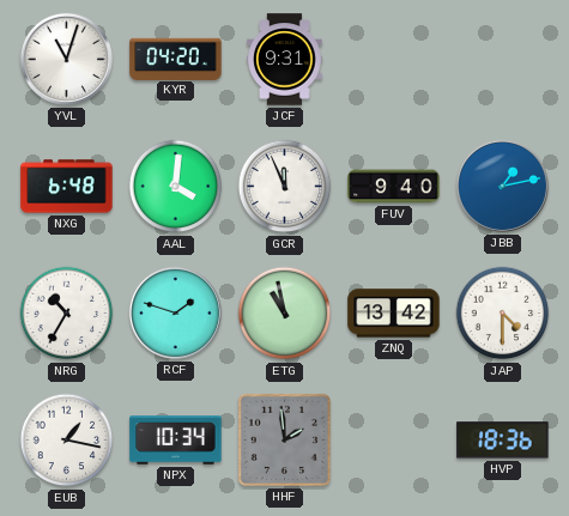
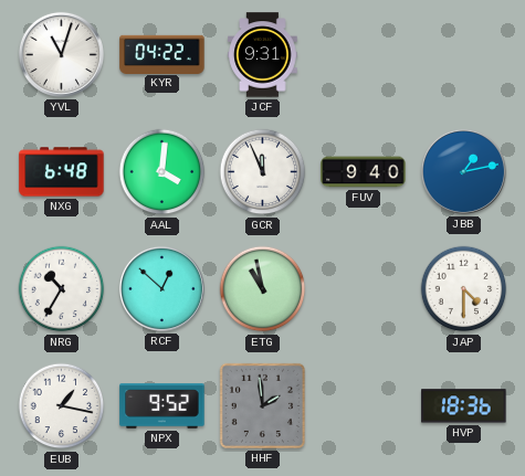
KYR: 04:20 -> 04:22
RCF: 1:48 -> 12:52
ZNQ: 13:42 -> none
NPX: 10:34 -> 9:52
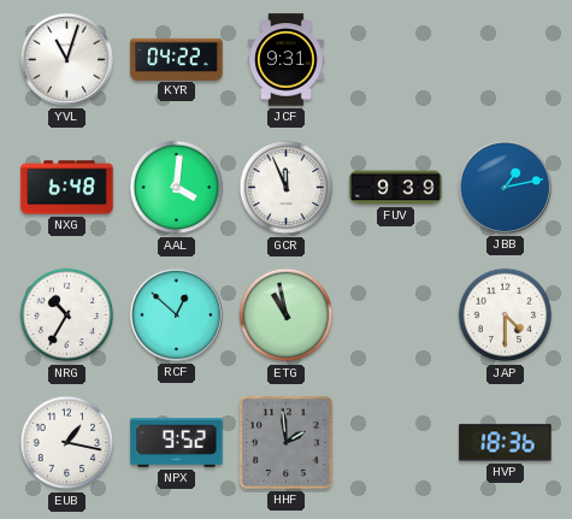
FUV: 9:40 -> 9:39
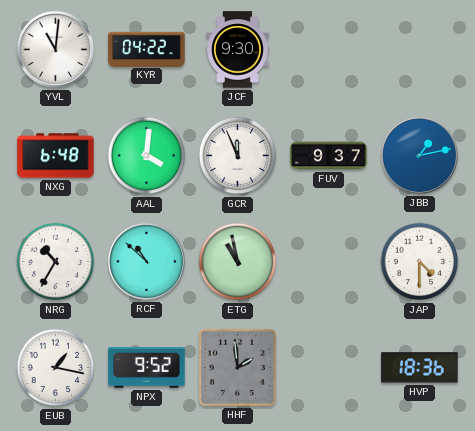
YVL: 11:03 -> 11:01
JCF: 9:31 -> 9:30
FUV: 9:39 -> 9:37
RCF: 12:52 -> 10:52
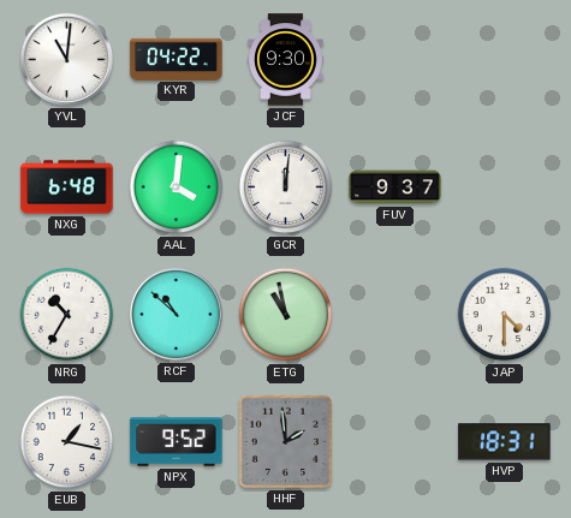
GCR: 11:56 -> 12:01
JBB: 1:13 -> none
HVP: 18:36 -> 18:31
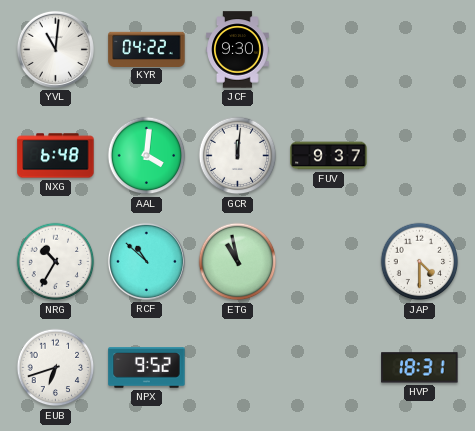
EUB: 1:17 -> 6:42
HHF: 1:59 -> none
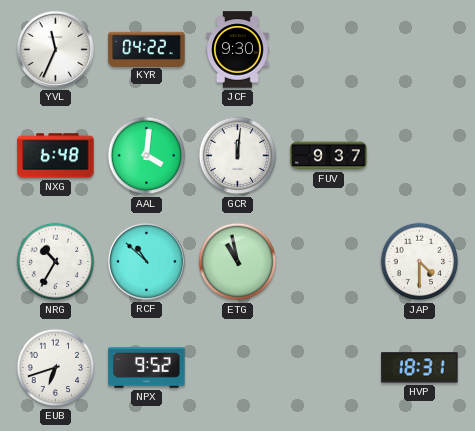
YVL: 11:01 -> 11:34
